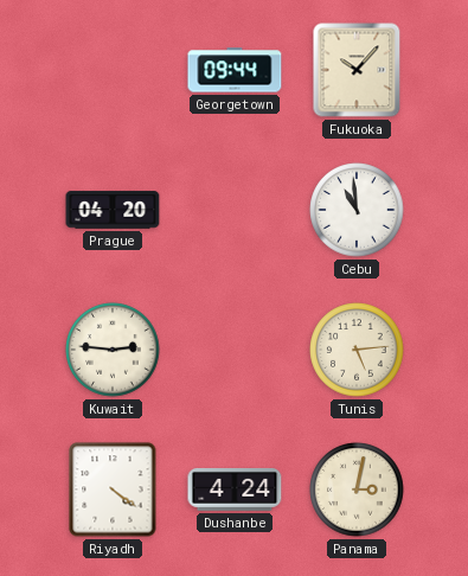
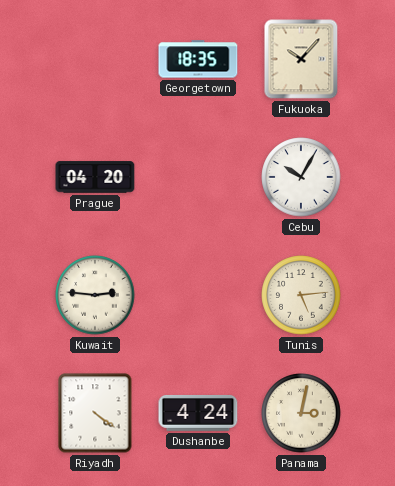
Georgetown: 09:44 -> 18:35
Cebu: 10:59 -> 10:05
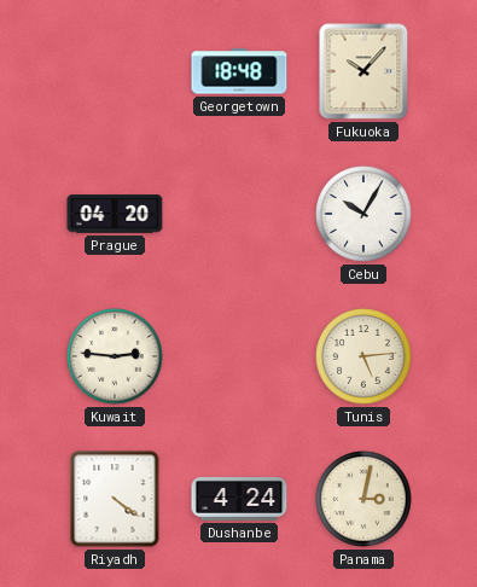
Georgetown: 18:35 -> 18:48
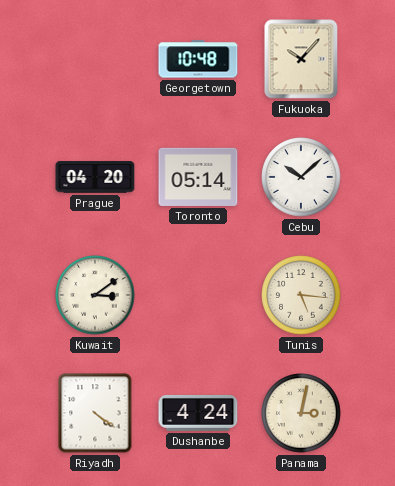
Georgetown: 18:48 -> 10:48
Toronto: none -> 05:14
Cebu: 10:05 -> 10:08
Kuwait: 2:46 -> 3:09
Tunis: 5:14 -> 5:16
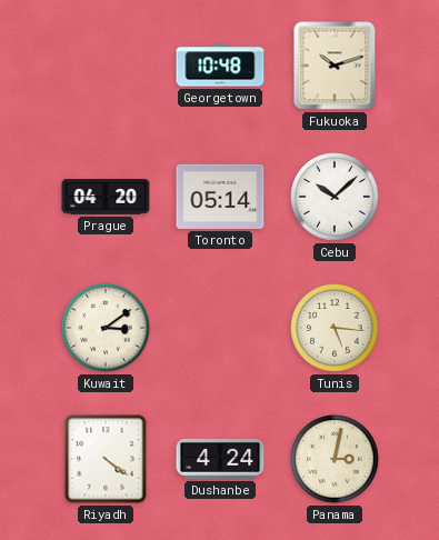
Fukuoka: 10:07 -> 10:12
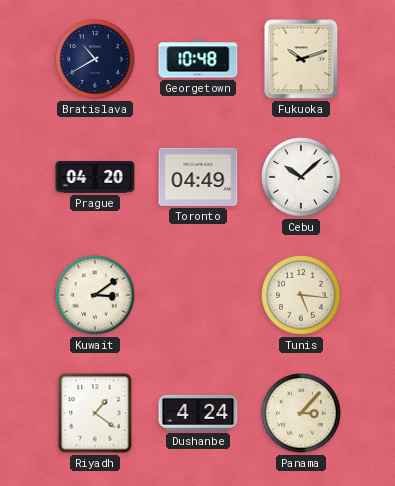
Bratislava: none -> 10:40
Toronto: 05:14 -> 04:49
Riyadh: 4:21 -> 1:21
Panama: 3:02 -> 3:07
